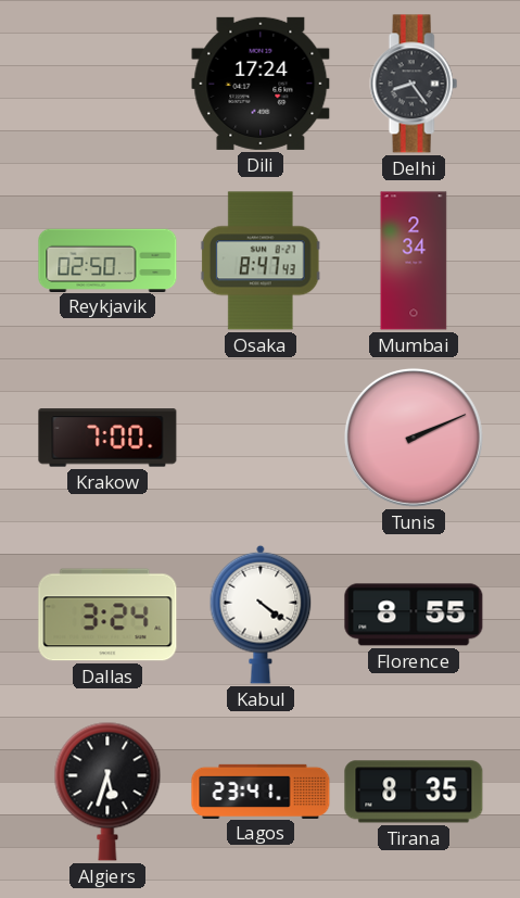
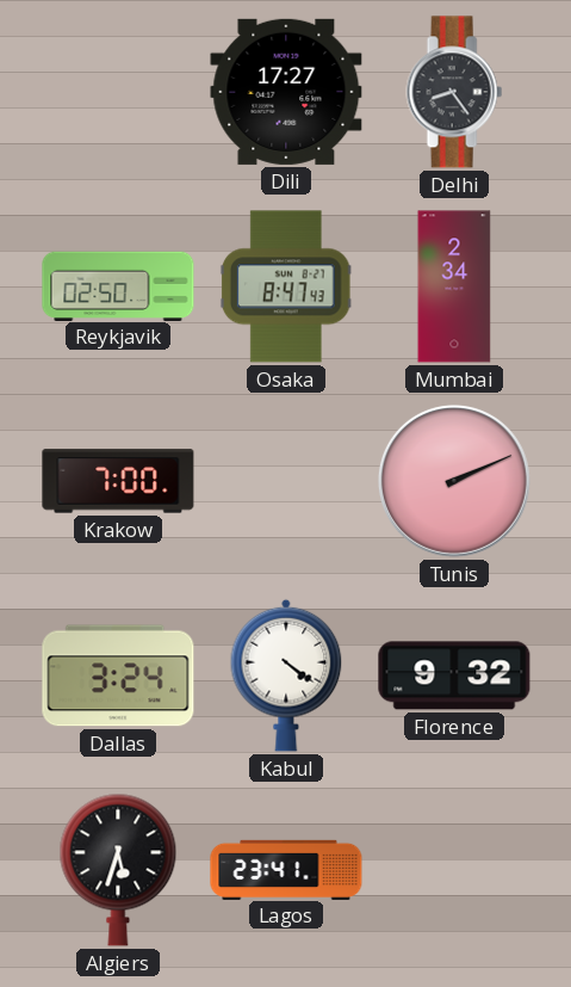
Dili: 17:24 -> 17:27
Florence: 8:55 -> 9:32
Tirana: 8:35 -> none
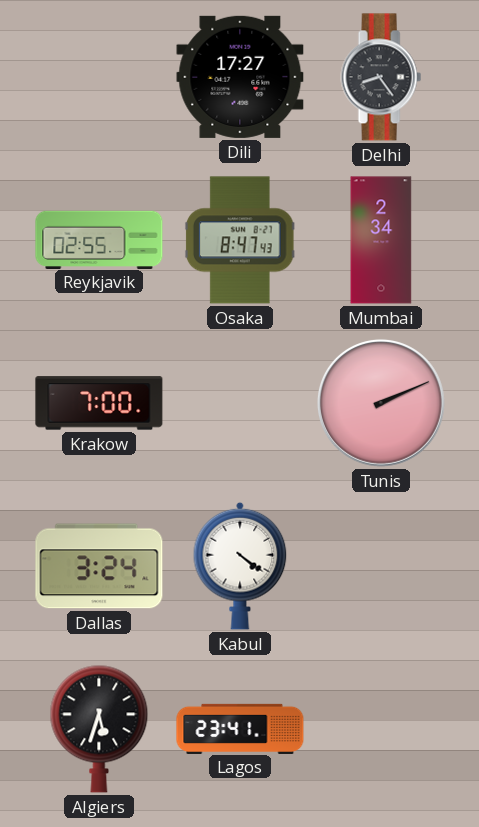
Reykjavik: 02:50 -> 02:55
Florence: 9:32 -> none
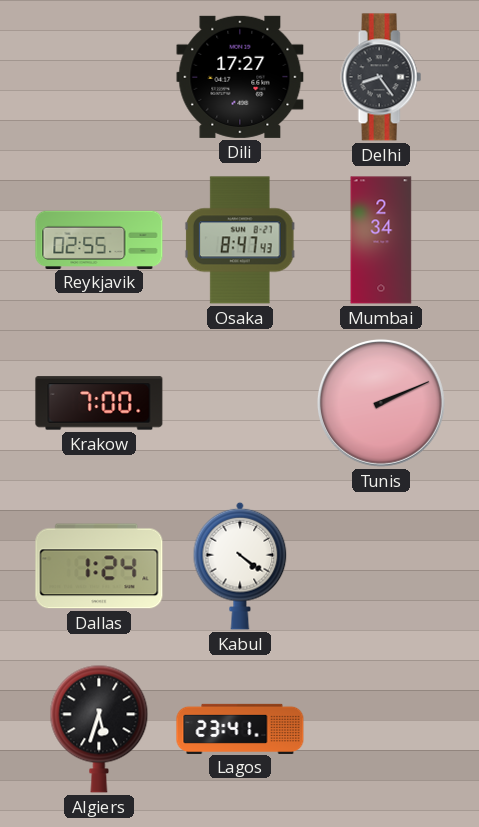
Dallas: 3:24 -> 1:24
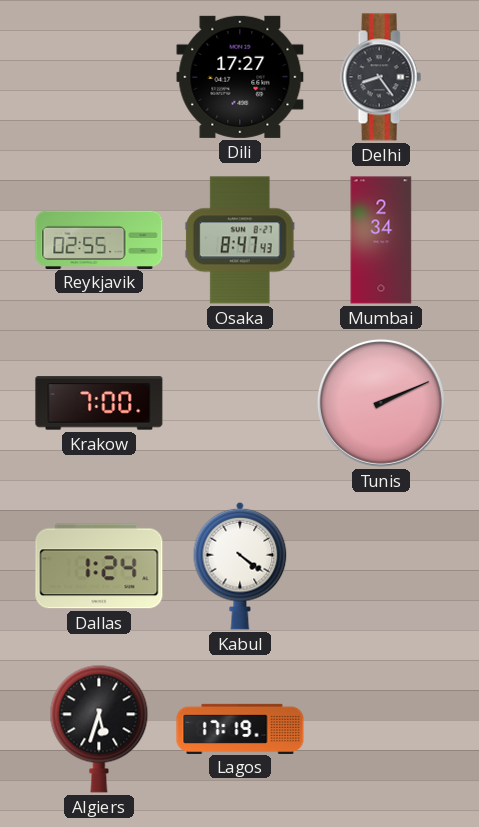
Lagos: 23:41 -> 17:19
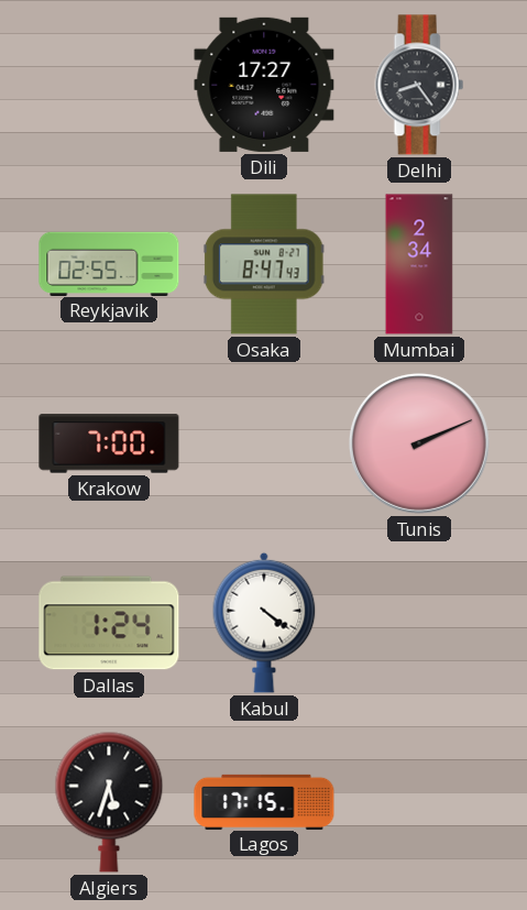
Lagos: 17:19 -> 17:15
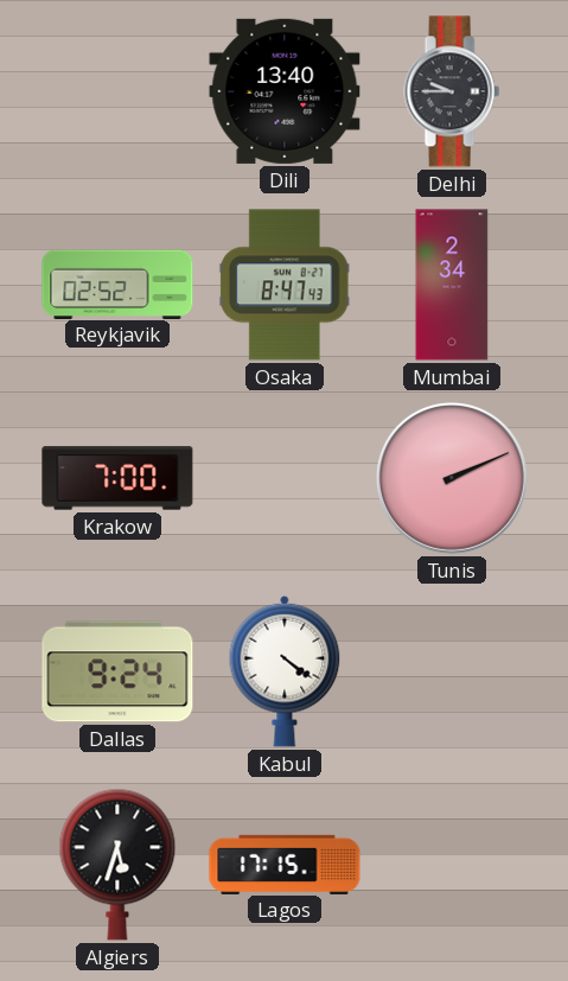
Dili: 17:27 -> 13:40
Delhi: 8:24 -> 9:45
Reykjavik: 02:55 -> 02:52
Dallas: 1:24 -> 9:24
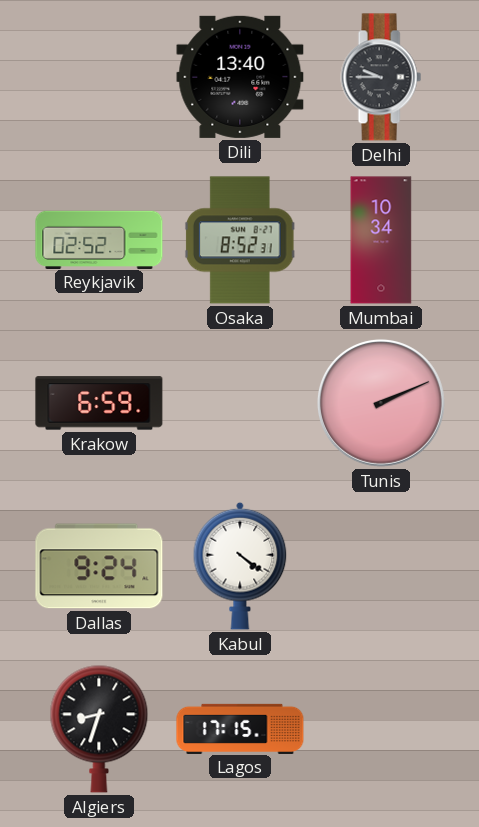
Osaka: 8:47 -> 8:52
Mumbai: 2:34 -> 10:34
Krakow: 7:00 -> 6:59
Algiers: 5:33 -> 8:33
